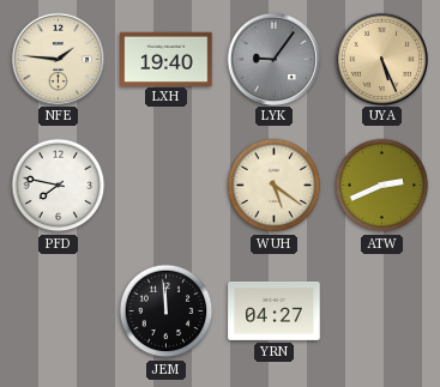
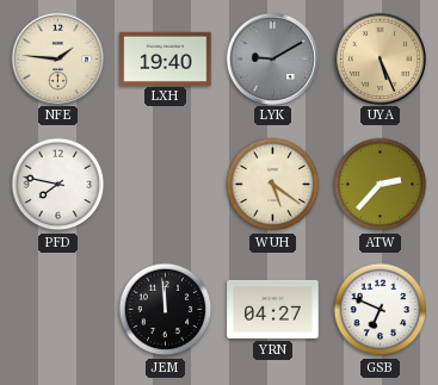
LYK: 9:06 -> 9:10
ATW: 2:41 -> 2:37
GSB: none -> 6:49
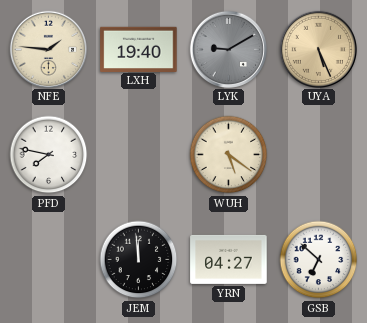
ATW: 2:37 -> none
GSB: 6:49 -> 6:52
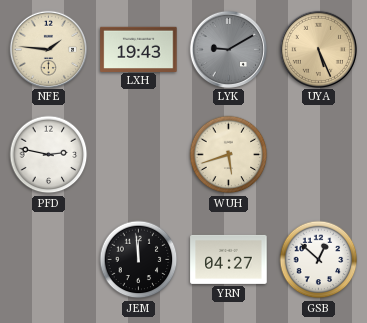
LXH: 19:40 -> 19:43
PFD: 7:47 -> 2:47
WUH: 5:21 -> 5:42
GSB: 6:52 -> 12:52
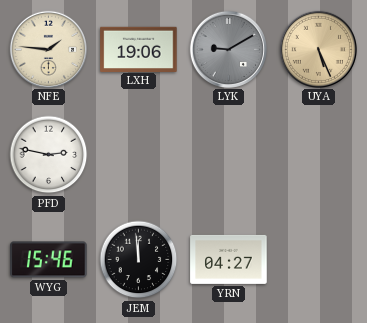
LXH: 19:43 -> 19:06
WUH: 5:42 -> none
WYG: none -> 15:46
GSB: 12:52 -> none
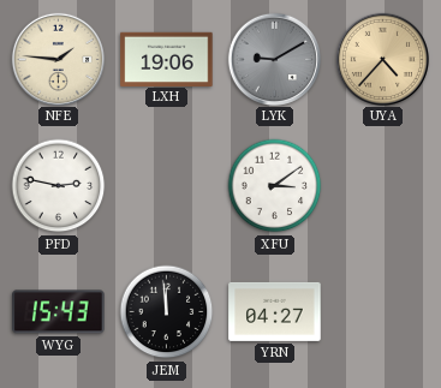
UYA: 5:26 -> 4:37
XFU: none -> 3:09
WYG: 15:46 -> 15:43
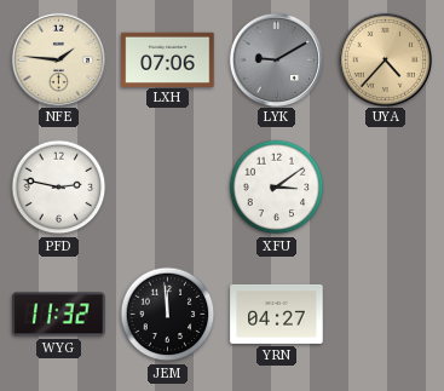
LXH: 19:06 -> 07:06
WYG: 15:43 -> 11:32
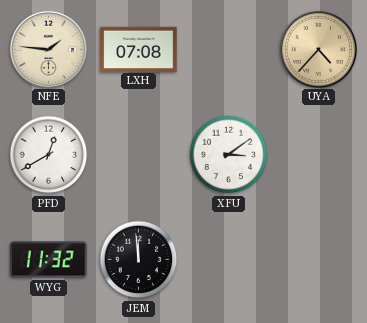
LXH: 07:06 -> 07:08
LYK: 9:10 -> none
PFD: 2:47 -> 12:40
YRN: 04:27 -> none
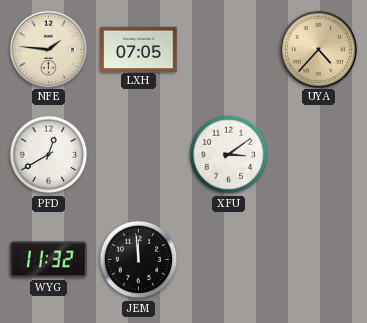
LXH: 07:08 -> 07:05
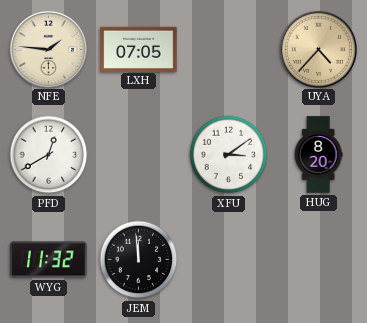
HUG: none -> 8:20
